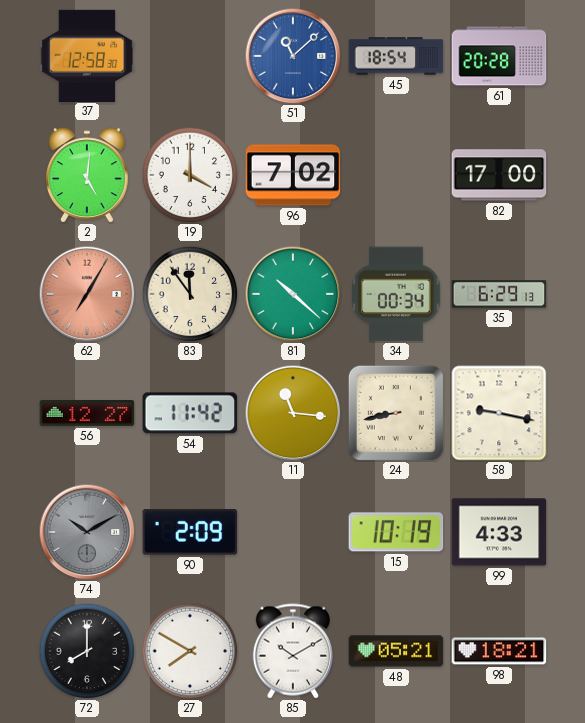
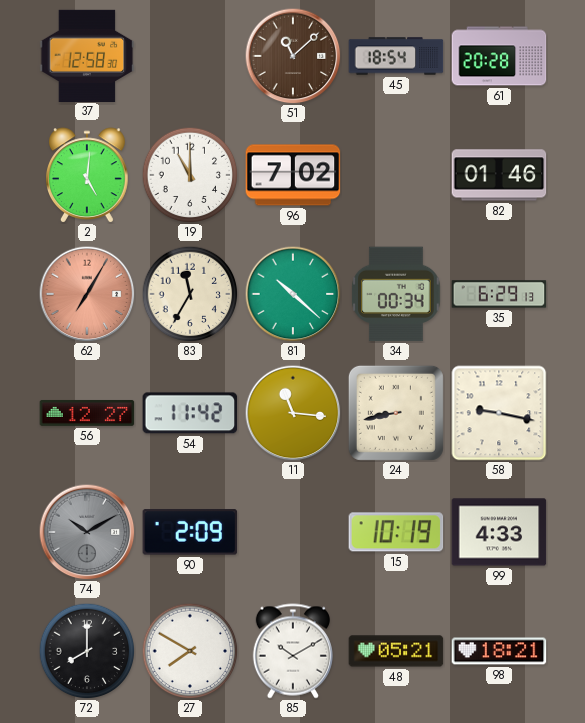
51 dial: blue -> brown
19: 4:00 -> 11:00
82: 17:00 -> 01:46
83: 11:54 -> 11:35
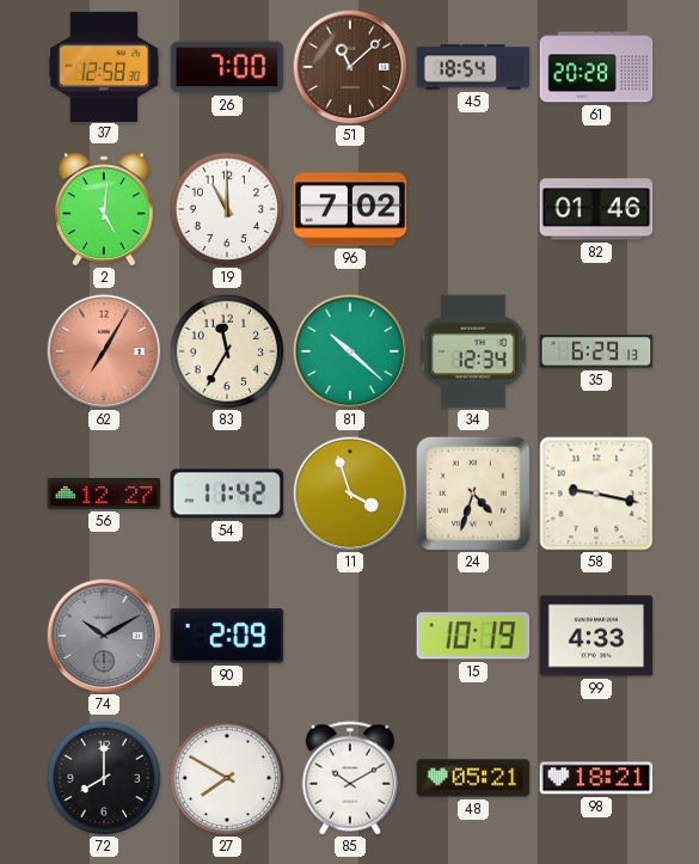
26: none -> 7:00
34: 00:34 -> 12:34
11: 11:16 -> 3:57
24: 8:43 -> 4:33
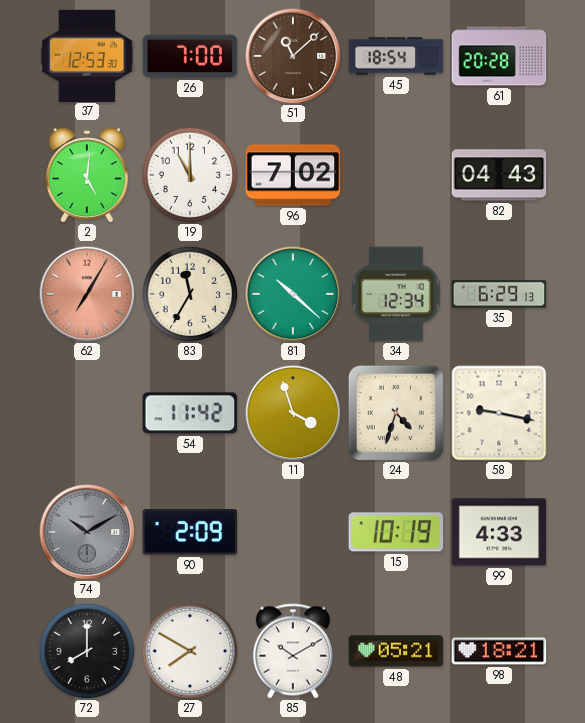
37: 12:58 -> 12:53
82: 01:46 -> 04:43
56: 12:27 -> none
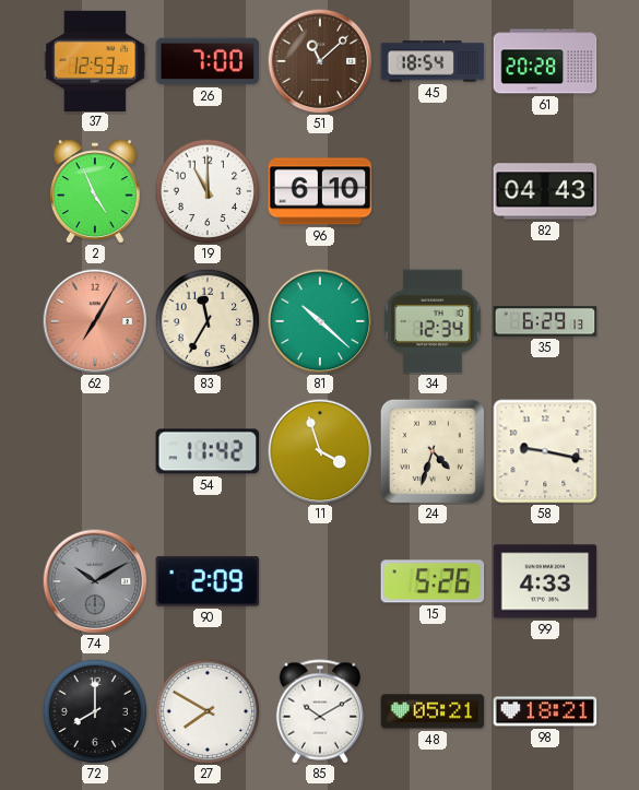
2: 5:01 -> 4:56
96: 7:02 -> 6:10
15: 10:19 -> 5:26
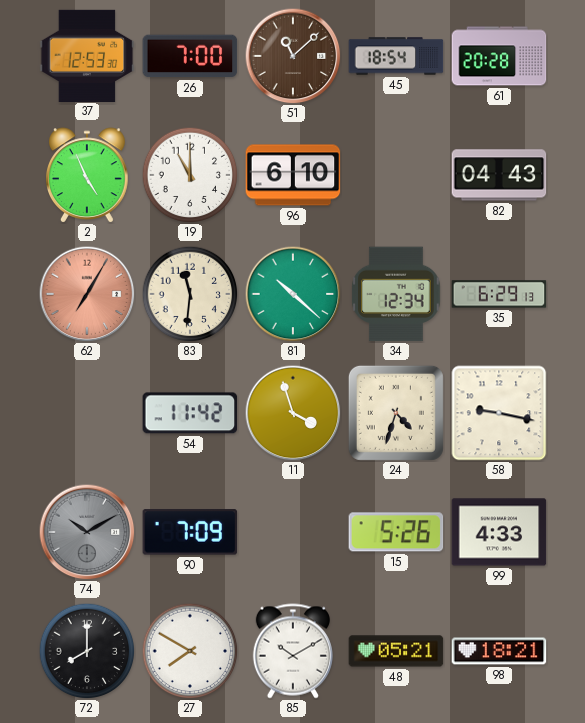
83: 11:35 -> 11:31
90: 2:09 -> 7:09
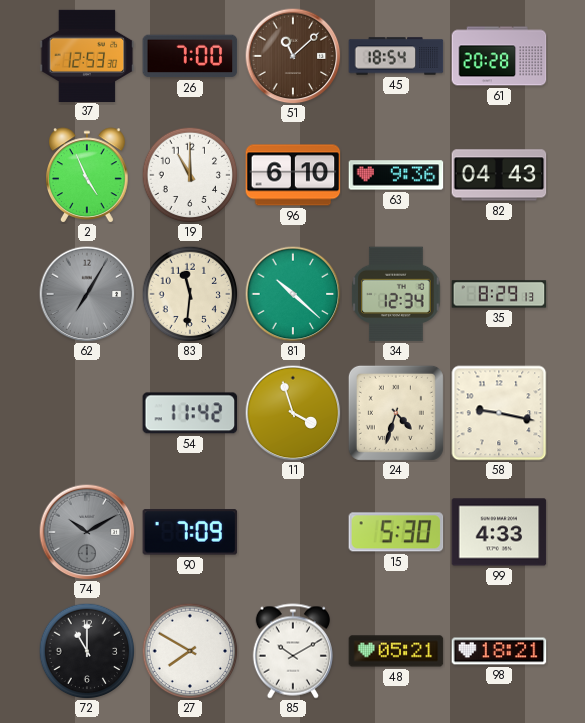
63: none -> 9:36
62 dial: salmon -> grey
35: 6:29 -> 8:29
15: 5:26 -> 5:30
72: 8:00 -> 11:00
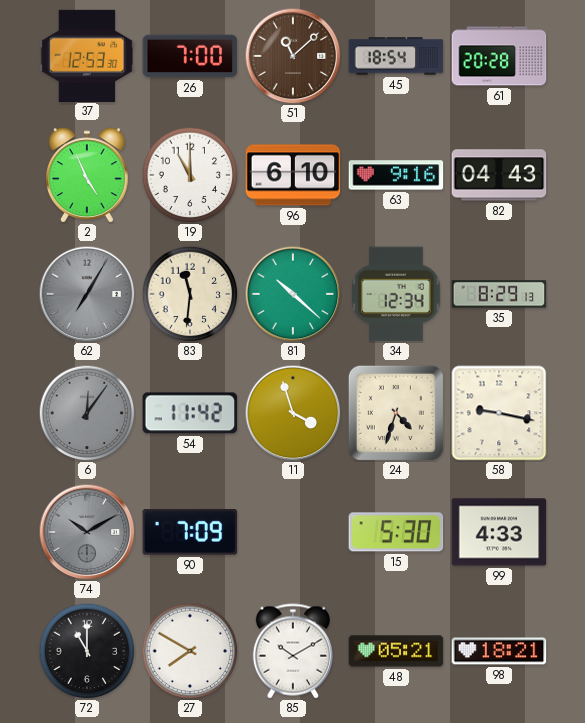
63: 9:36 -> 9:16
6: none -> 12:06
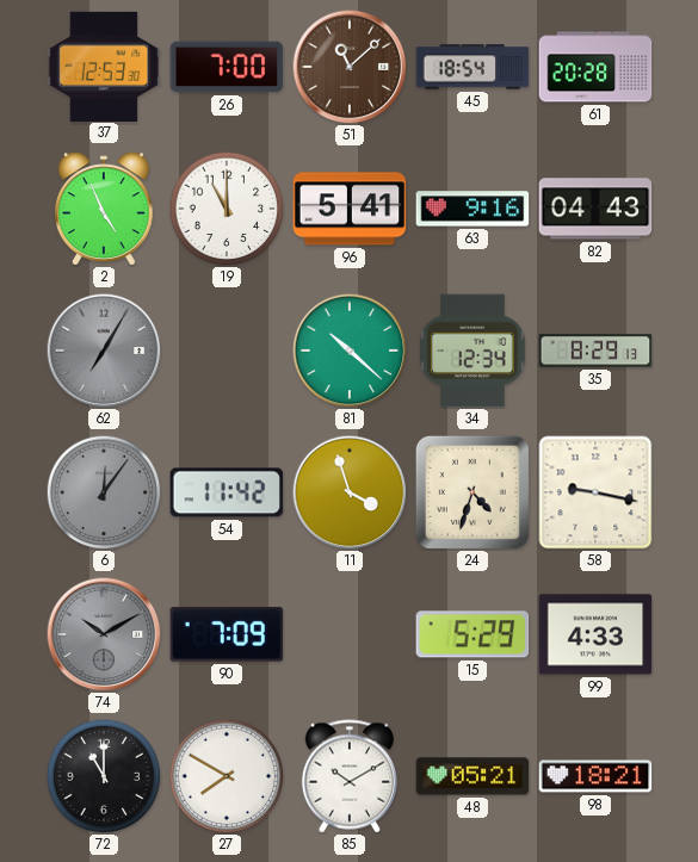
96: 6:10 -> 5:41
83: 11:31 -> none
15: 5:30 -> 5:29
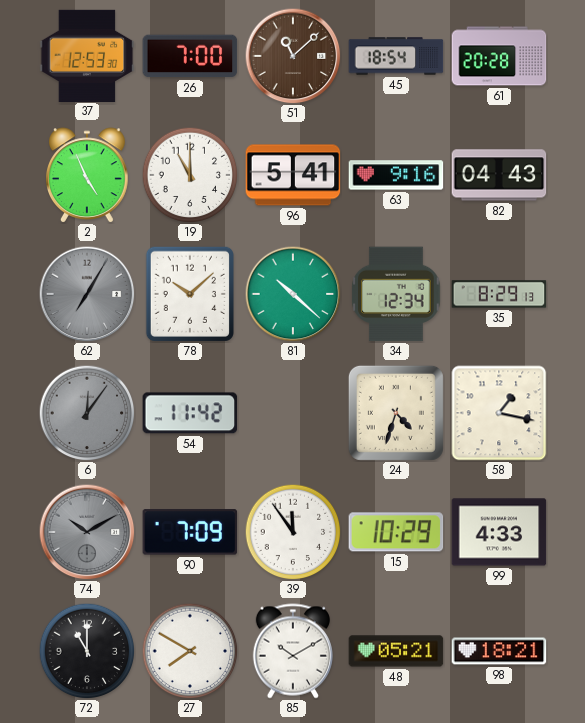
78: none -> 10:08
11: 3:57 -> none
58: 9:17 -> 1:17
39: none -> 11:54
15: 5:29 -> 10:29
